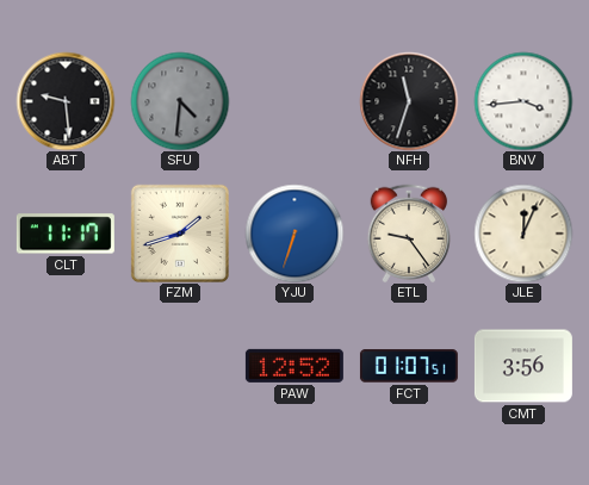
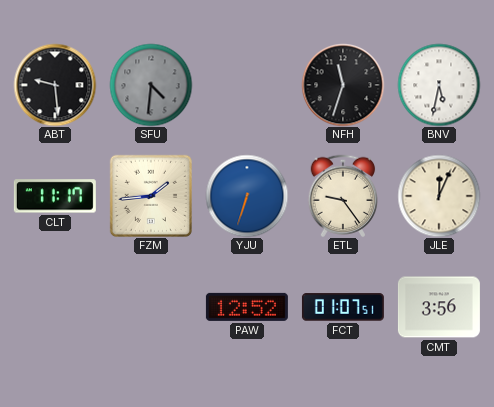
BNV: 3:44 -> 5:32
FZM: 1:42 -> 1:44
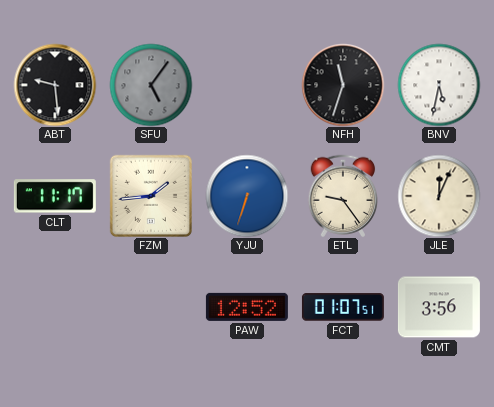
SFU: 4:31 -> 5:06
